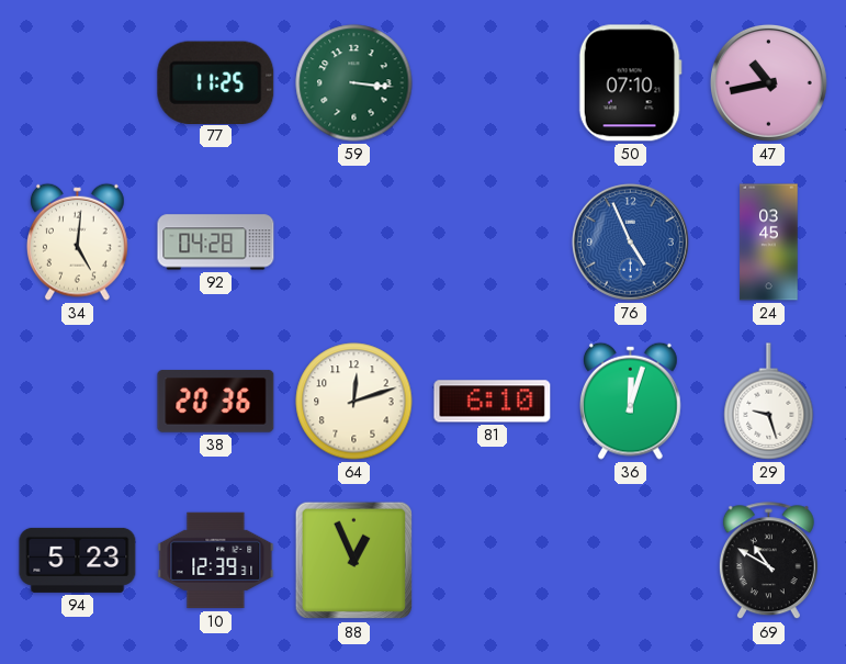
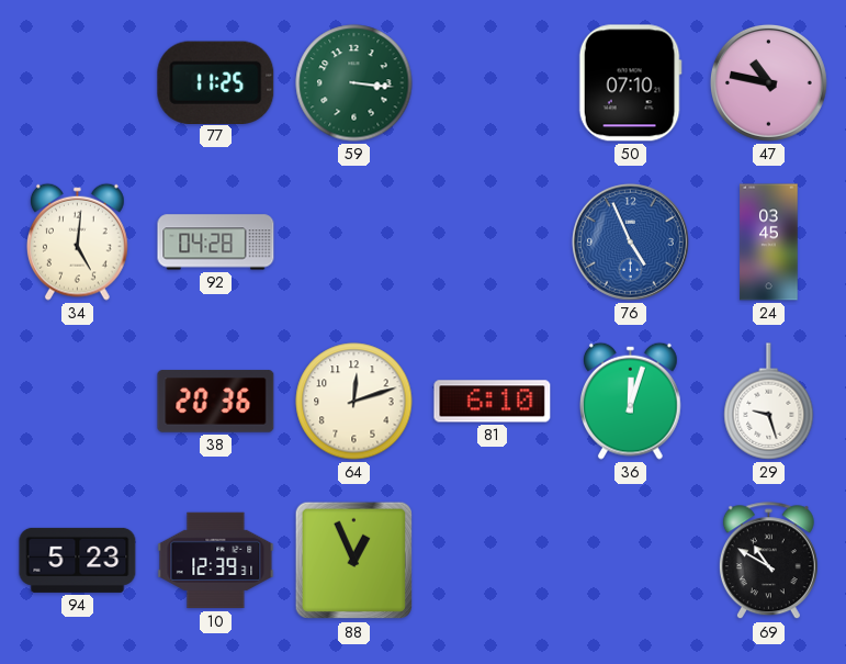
47: 10:43 -> 10:47
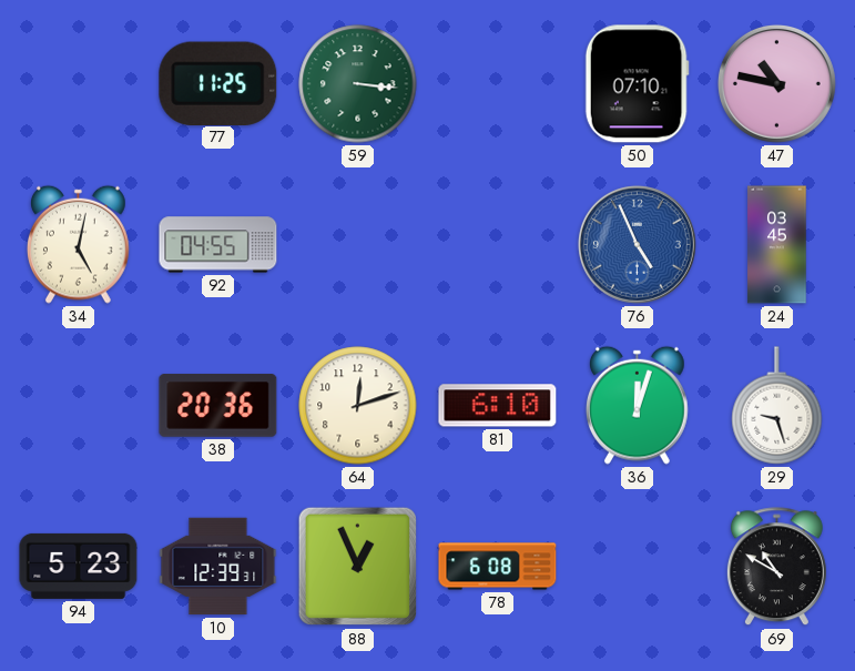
34: 5:01 -> 5:02
92: 04:28 -> 04:55
78: none -> 6:08
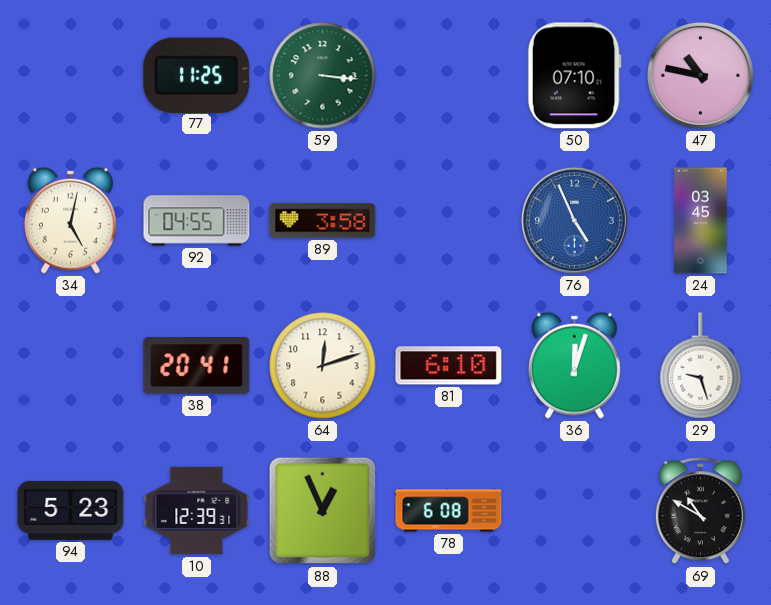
89: none -> 3:58
38: 20:36 -> 20:41
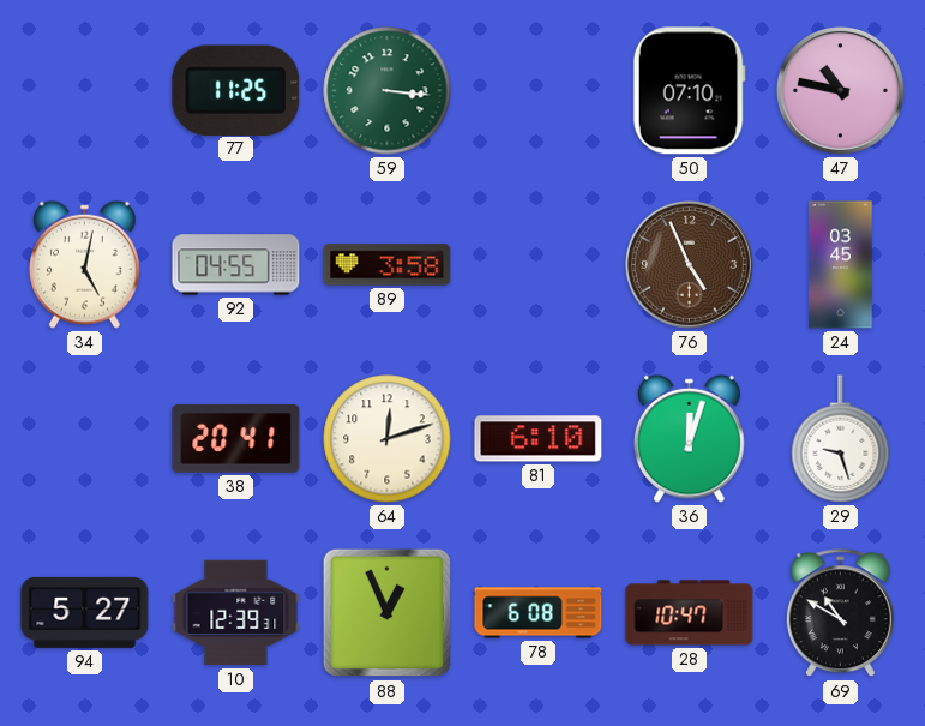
76 dial: blue -> brown
94: 5:23 -> 5:27
28: none -> 10:47
